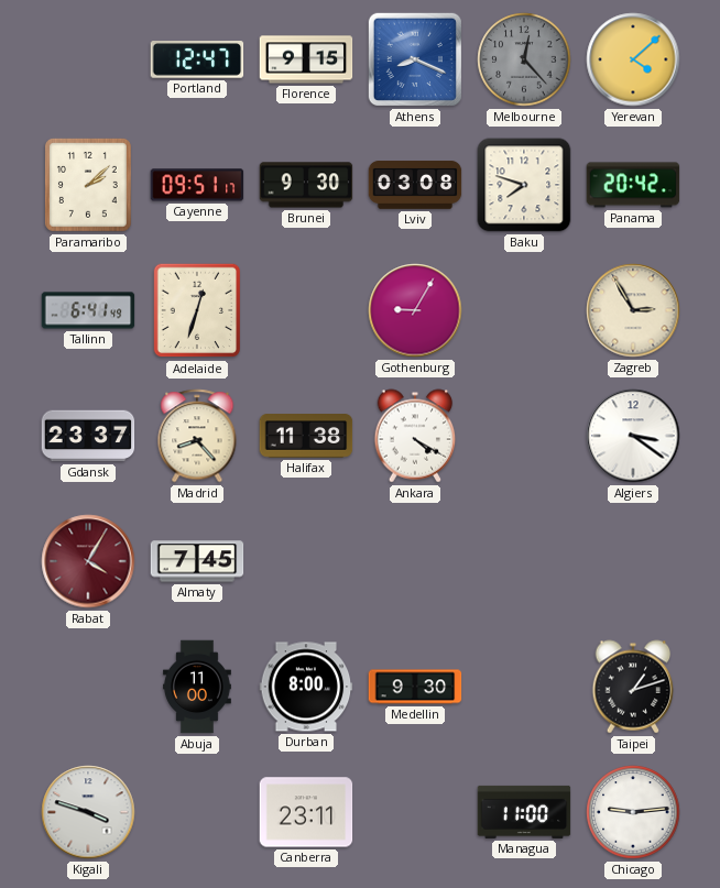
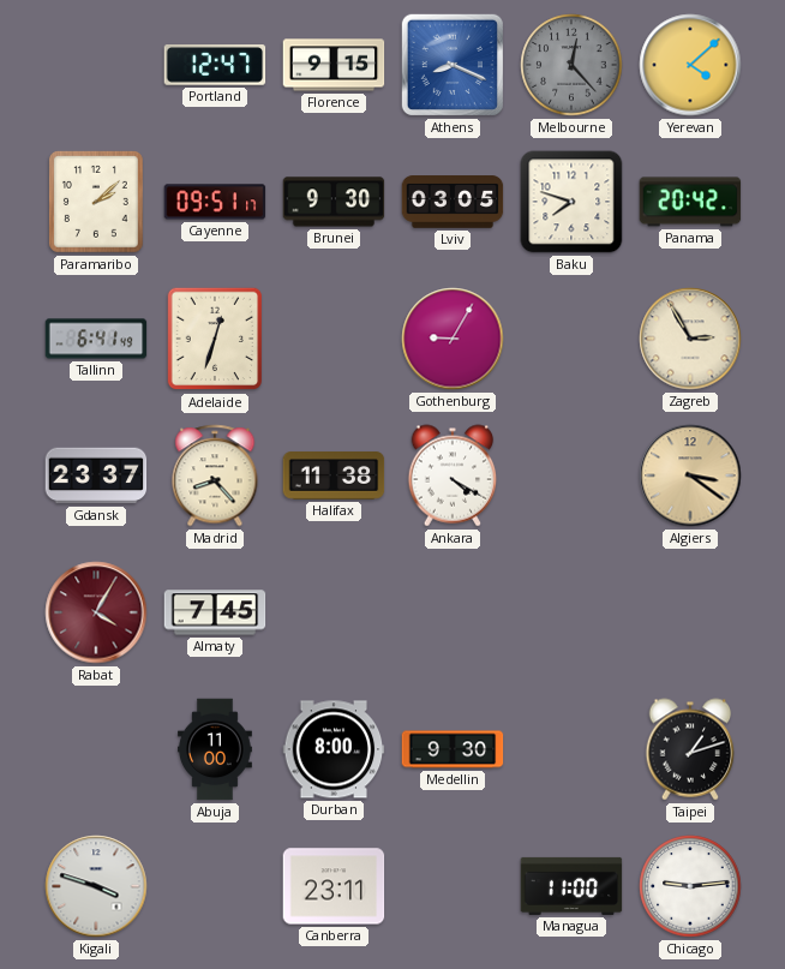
Lviv: 03:08 -> 03:05
Algiers dial: white -> champagne
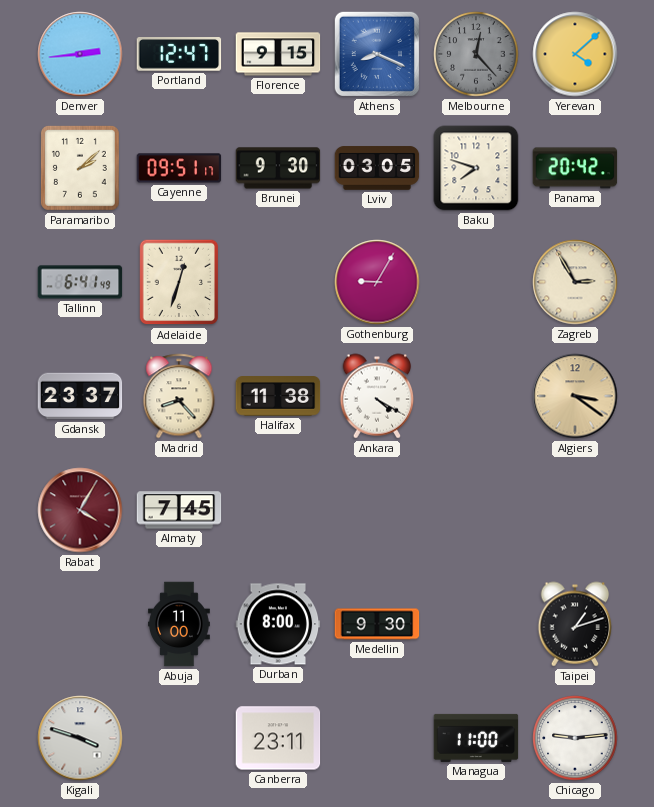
Denver: none -> 2:44
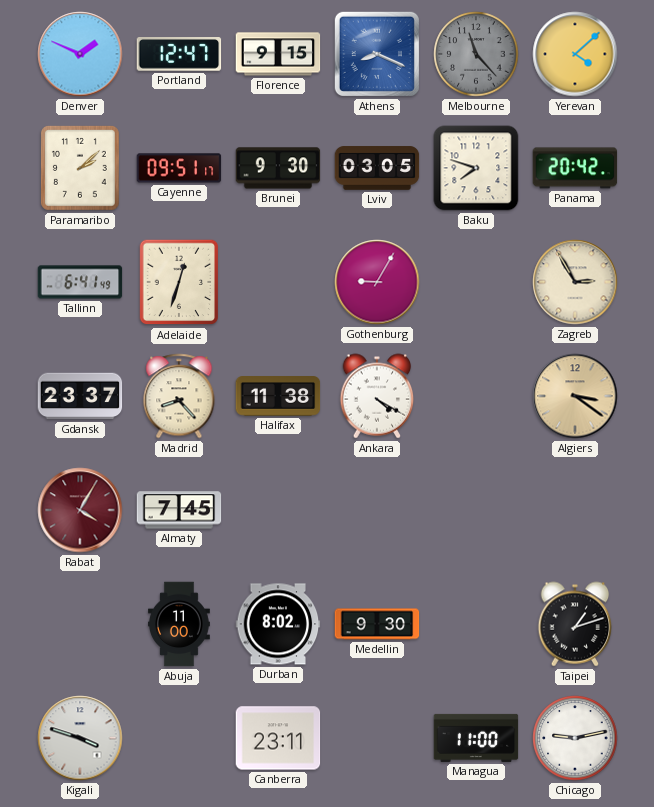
Denver: 2:44 -> 1:49
Melbourne: 12:23 -> 11:23
Durban: 8:00 -> 8:02
Chicago: 9:14 -> 9:13
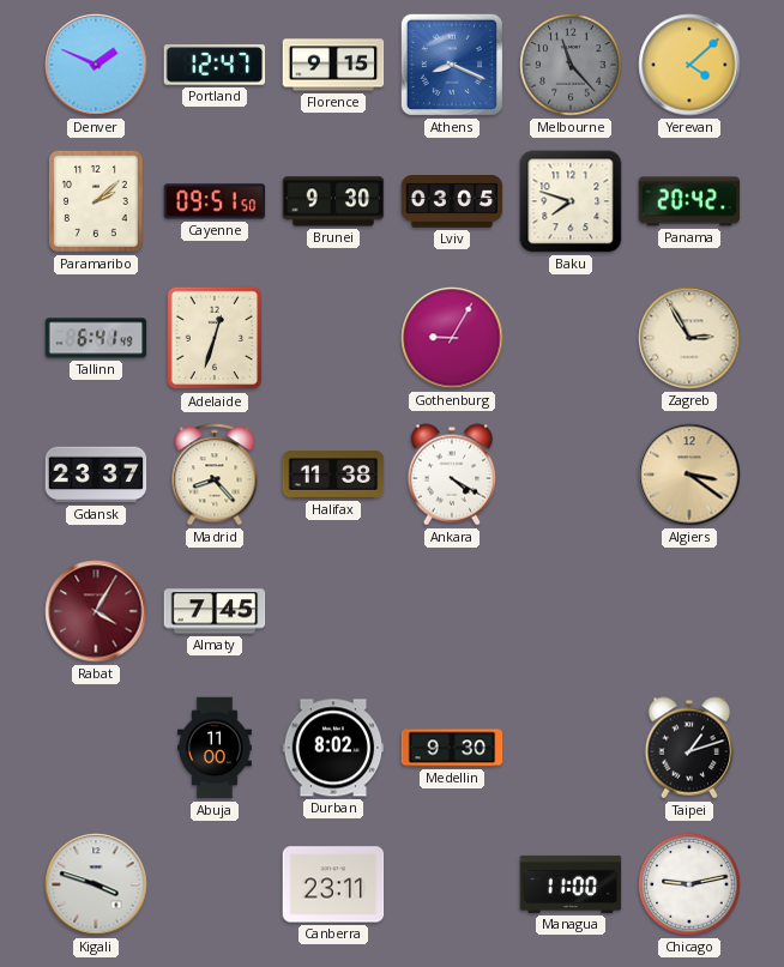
Cayenne: 09:51:17 -> 09:51:50
